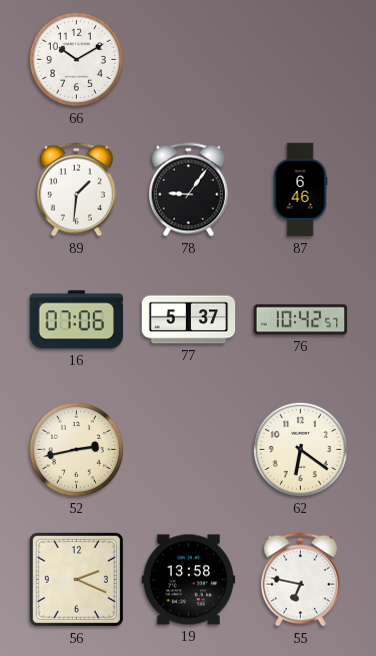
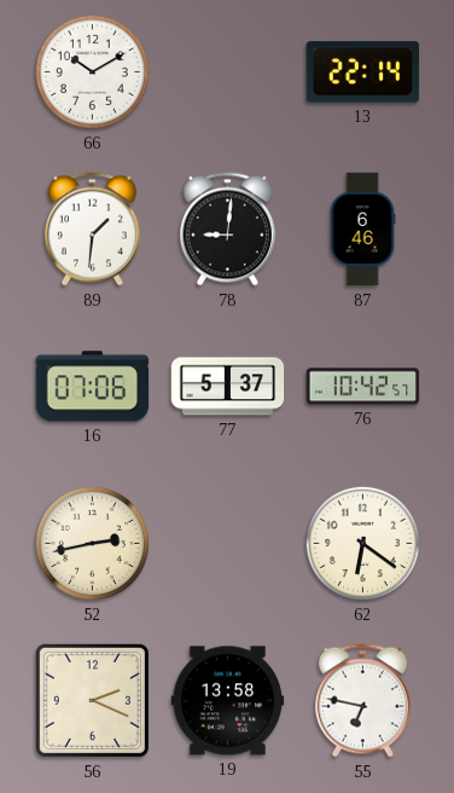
13: none -> 22:14
78: 9:06 -> 9:01
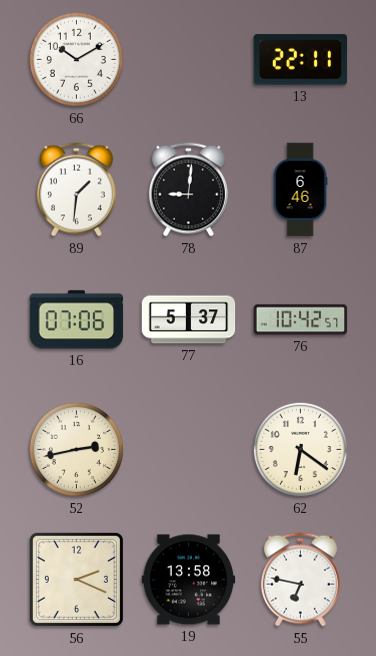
13: 22:14 -> 22:11
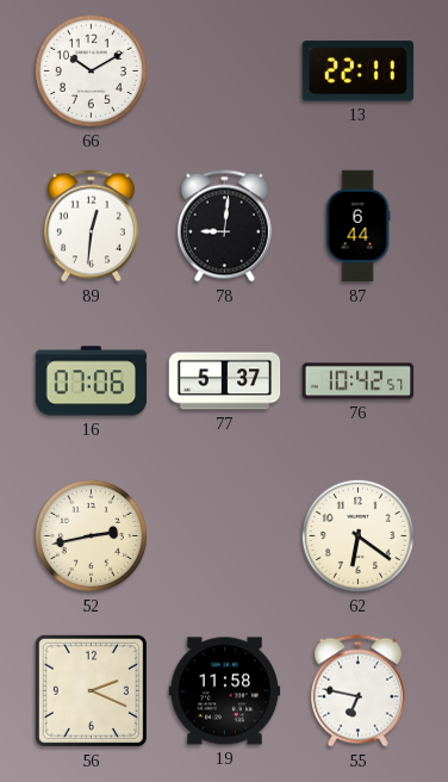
89: 1:31 -> 12:31
87: 6:46 -> 6:44
19: 13:58 -> 11:58
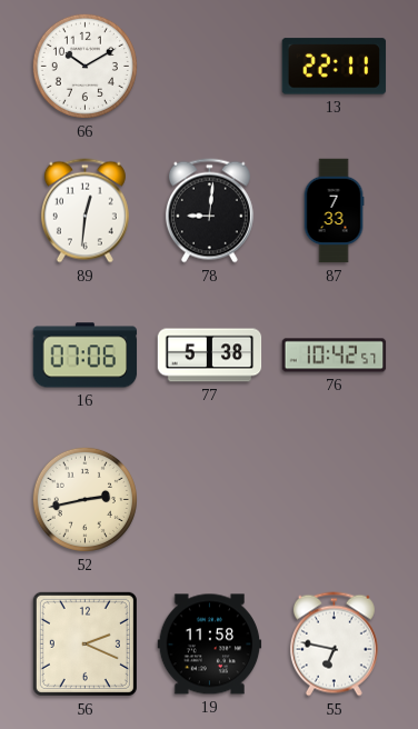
87: 6:44 -> 7:33
77: 5:37 -> 5:38
62: 6:21 -> none
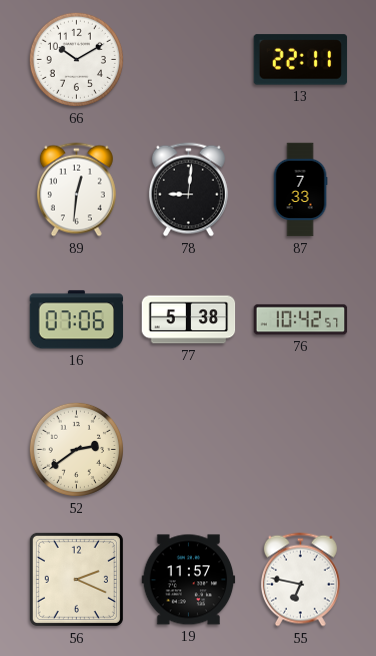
52: 2:43 -> 2:39
19: 11:58 -> 11:57
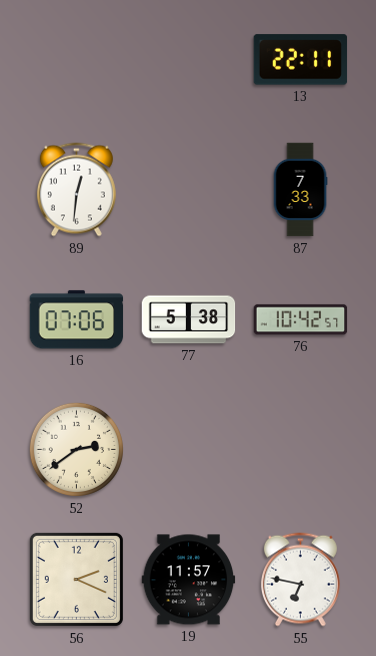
66: 10:10 -> none
78: 9:01 -> none
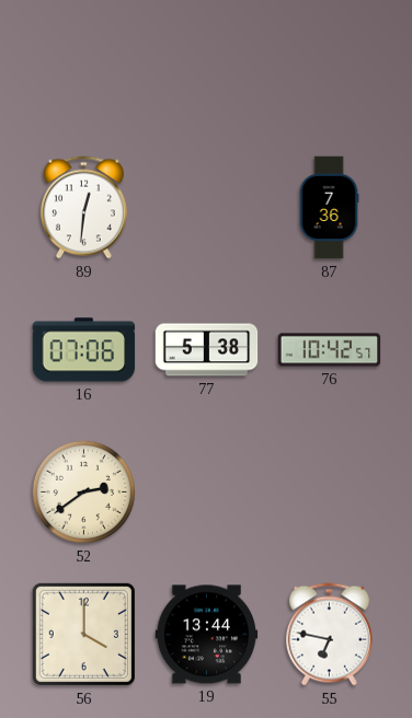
13: 22:11 -> none
87: 7:33 -> 7:36
56: 2:19 -> 4:00
19: 11:57 -> 13:44
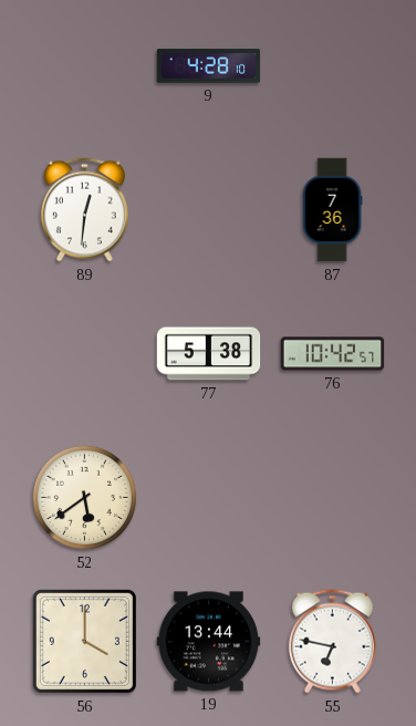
9: none -> 4:28
16: 07:06 -> none
52: 2:39 -> 5:39
